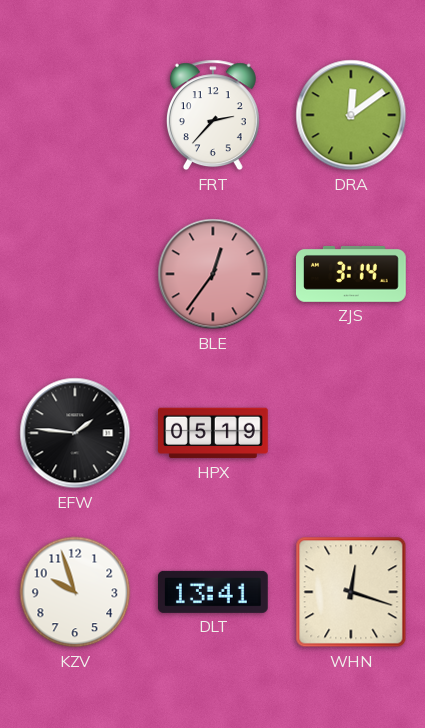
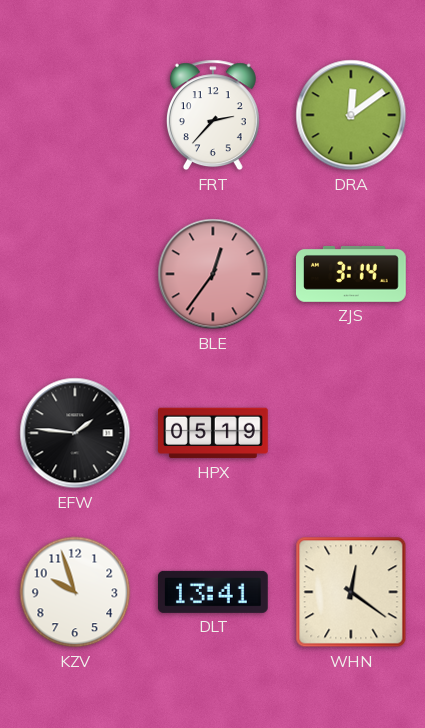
WHN: 12:18 -> 12:21
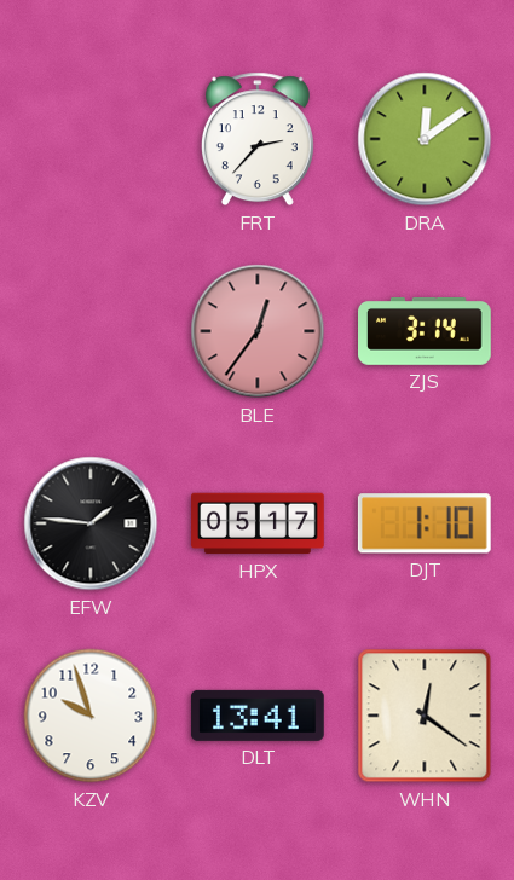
HPX: 05:19 -> 05:17
DJT: none -> 1:10
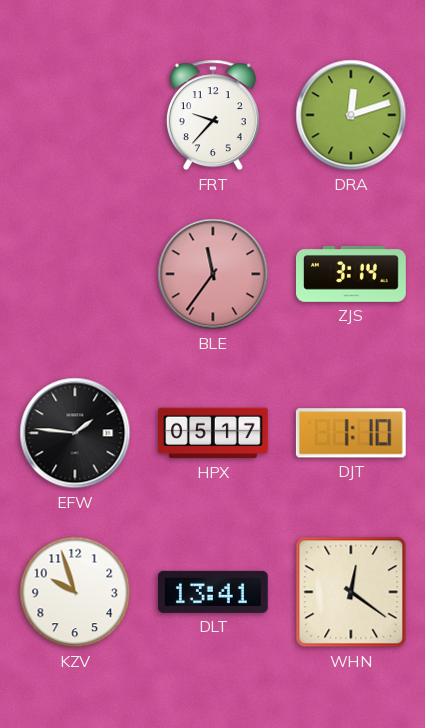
FRT: 2:37 -> 9:37
DRA: 12:09 -> 12:12
BLE: 12:36 -> 11:36
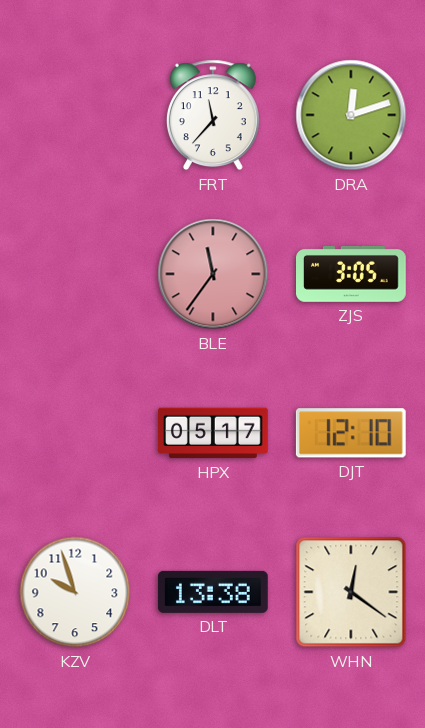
FRT: 9:37 -> 11:37
ZJS: 3:14 -> 3:05
EFW: 1:46 -> none
DJT: 1:10 -> 12:10
DLT: 13:41 -> 13:38
